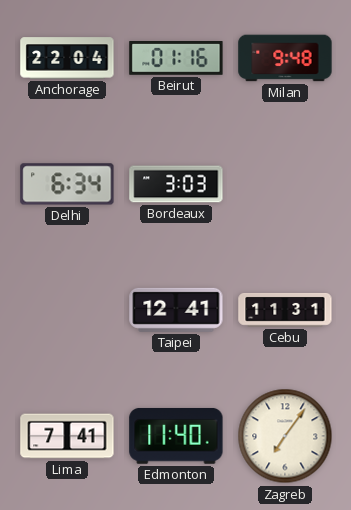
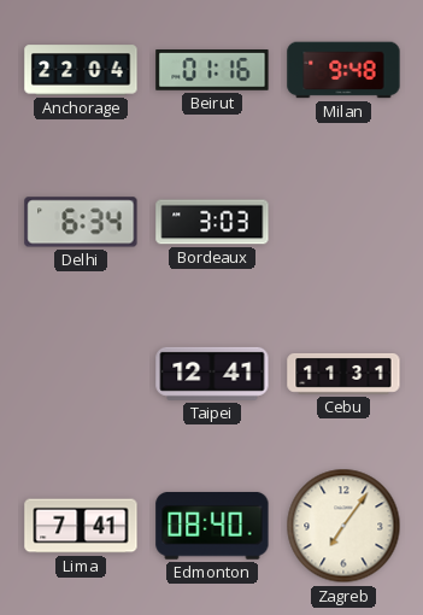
Edmonton: 11:40 -> 08:40
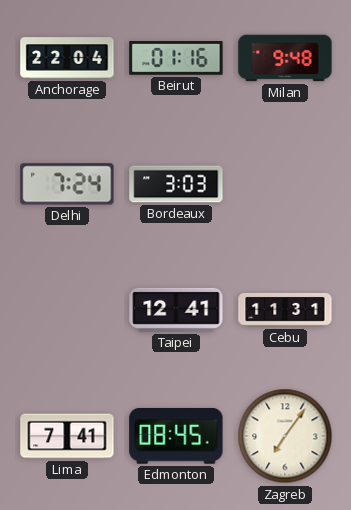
Delhi: 6:34 -> 7:24
Edmonton: 08:40 -> 08:45
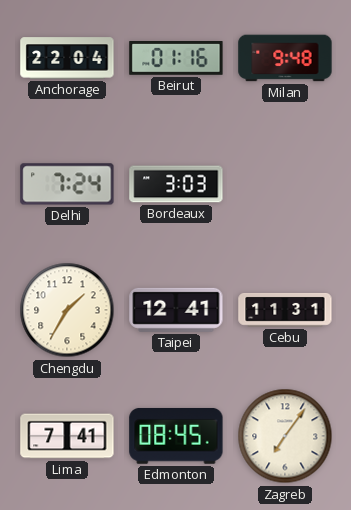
Chengdu: none -> 1:35
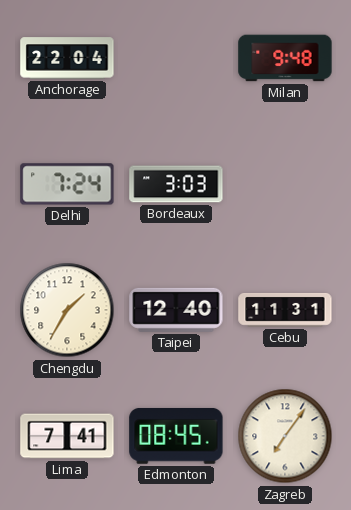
Beirut: 01:16 -> none
Taipei: 12:41 -> 12:40
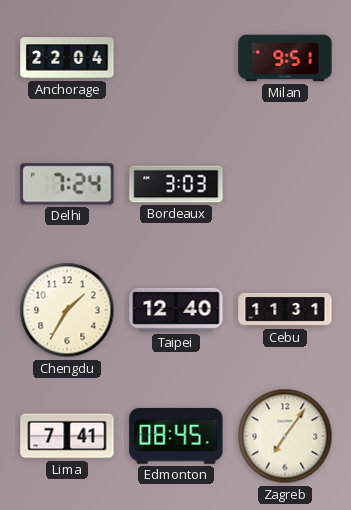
Milan: 9:48 -> 9:51
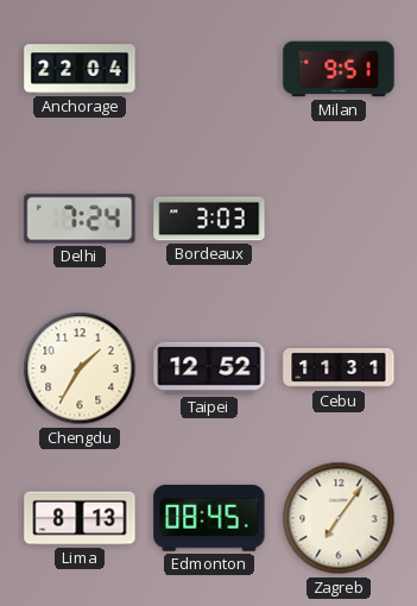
Taipei: 12:40 -> 12:52
Lima: 7:41 -> 8:13
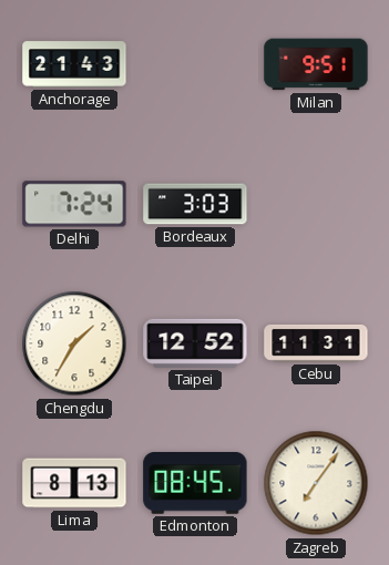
Anchorage: 22:04 -> 21:43
